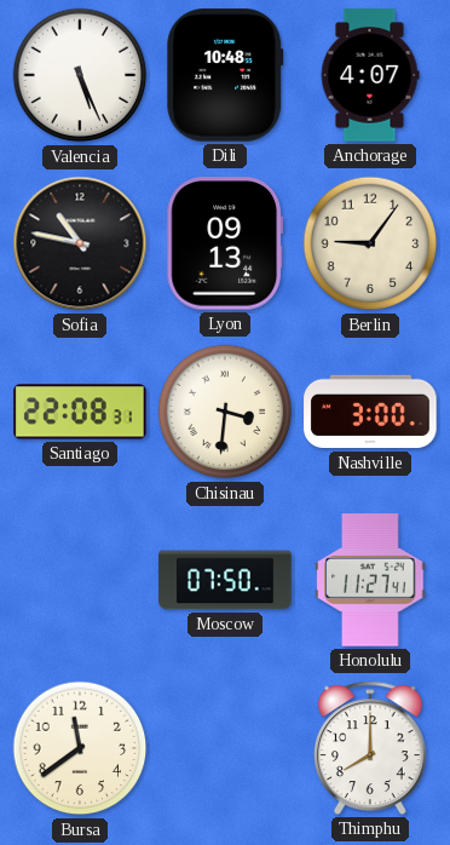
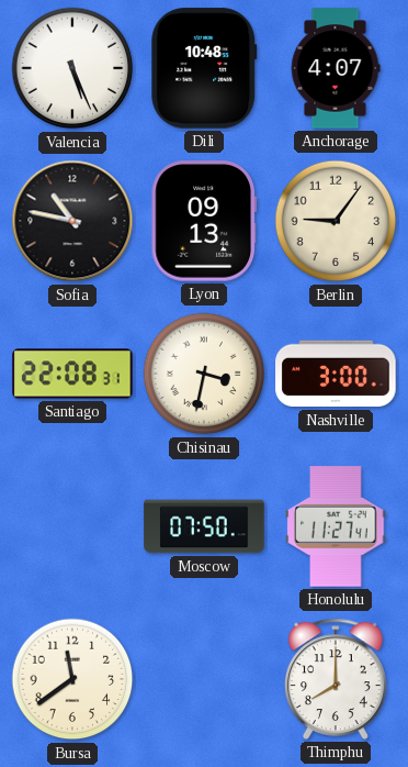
Chisinau: 3:31 -> 3:32
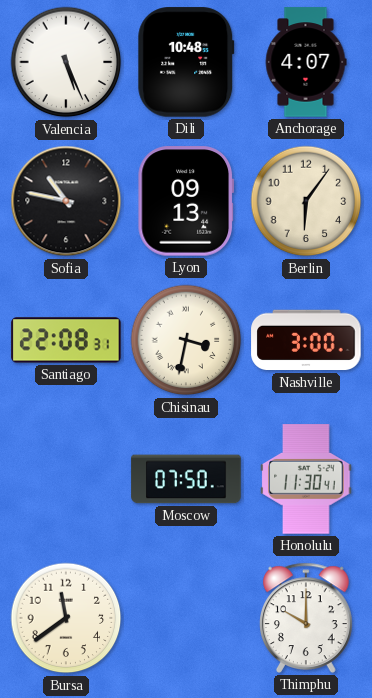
Berlin: 9:06 -> 6:06
Honolulu: 11:27 -> 11:30
Thimphu: 8:00 -> 10:00
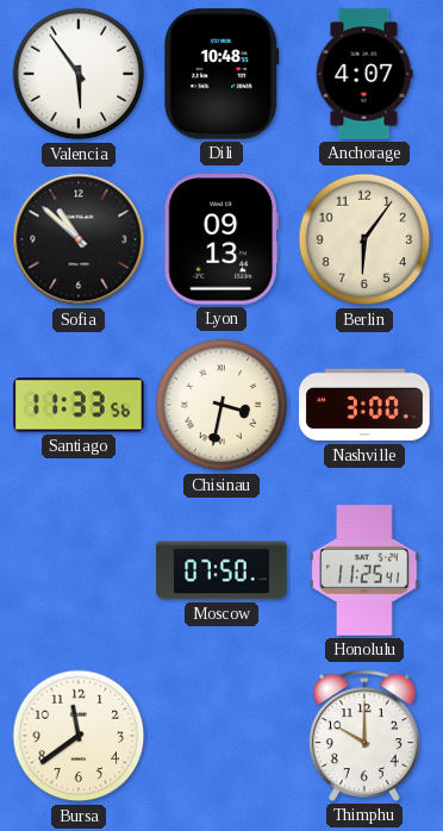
Valencia: 5:26 -> 5:54
Sofia: 10:47 -> 10:52
Santiago: 22:08 -> 11:33
Honolulu: 11:30 -> 11:25
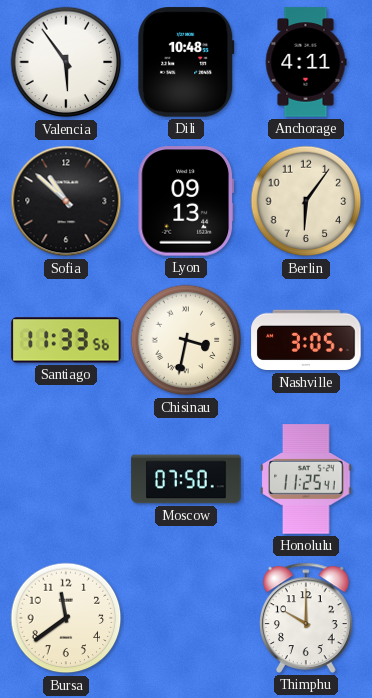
Anchorage: 4:07 -> 4:11
Nashville: 3:00 -> 3:05
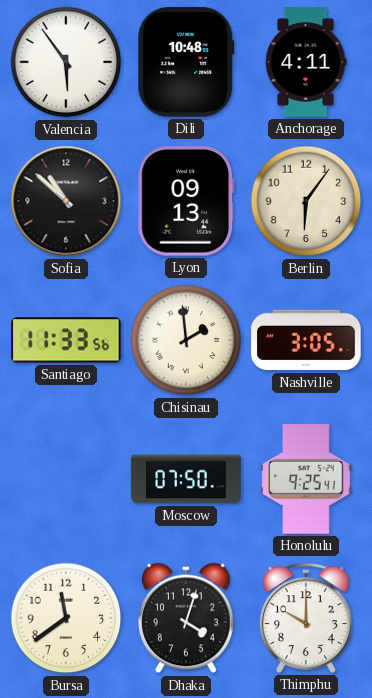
Chisinau: 3:32 -> 1:59
Honolulu: 11:25 -> 9:25
Dhaka: none -> 4:03
